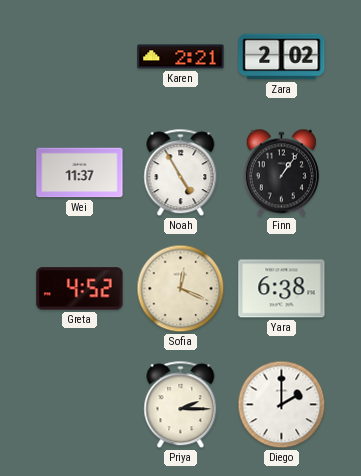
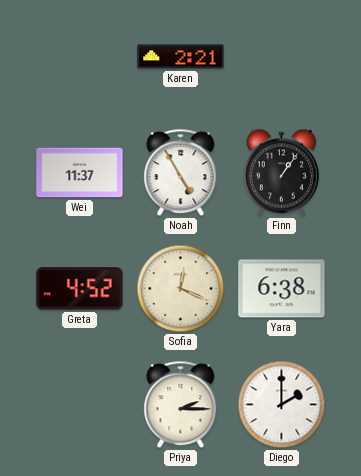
Zara: 2:02 -> none
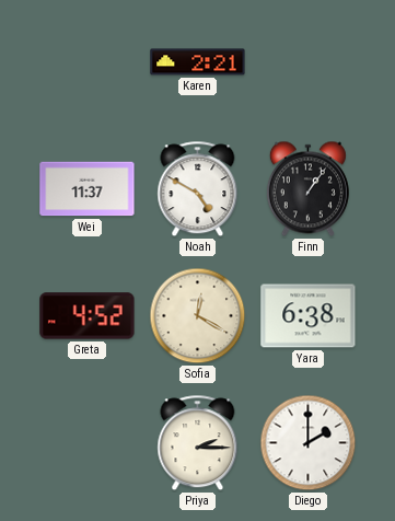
Noah: 4:55 -> 4:50
Sofia: 12:19 -> 12:20
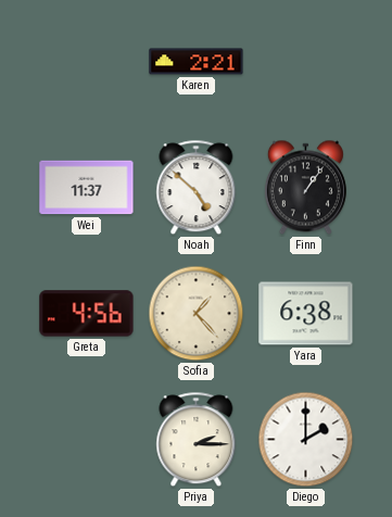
Noah: 4:50 -> 4:52
Greta: 4:52 -> 4:56
Sofia: 12:20 -> 1:23
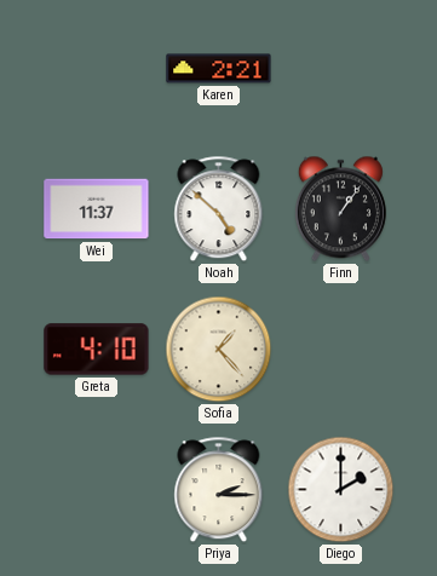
Greta: 4:56 -> 4:10
Yara: 6:38 -> none
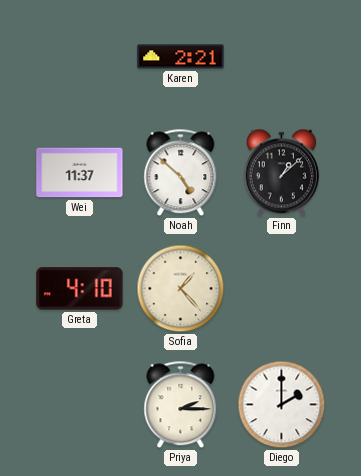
Finn: 1:06 -> 1:08
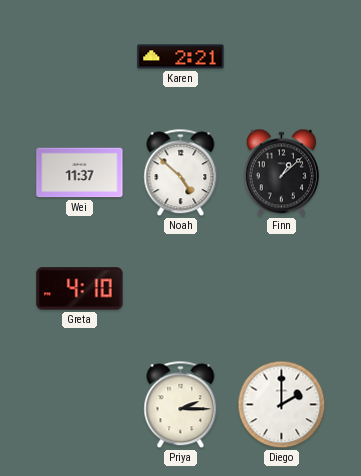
Sofia: 1:23 -> none
